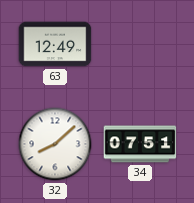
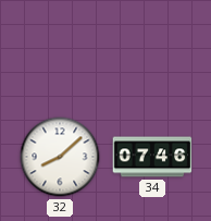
63: 12:49 -> none
34: 07:51 -> 07:46
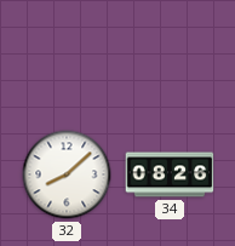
34: 07:46 -> 08:26
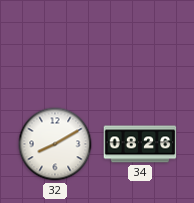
32: 8:08 -> 8:10
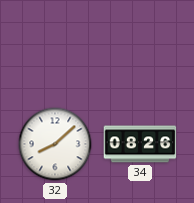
32: 8:10 -> 8:08
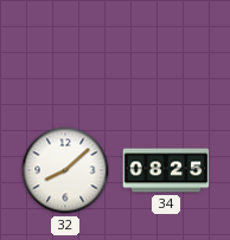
34: 08:26 -> 08:25
